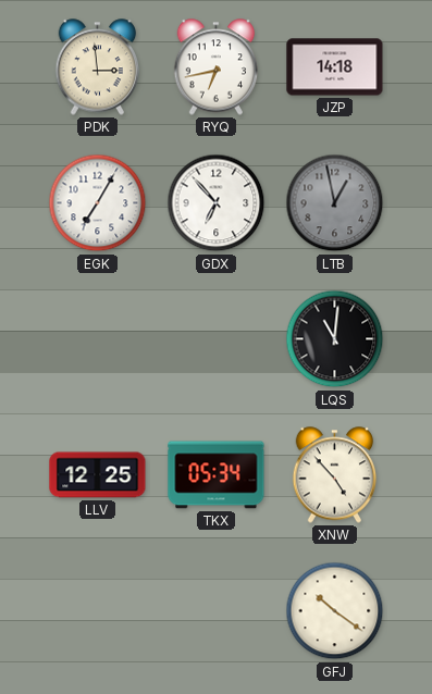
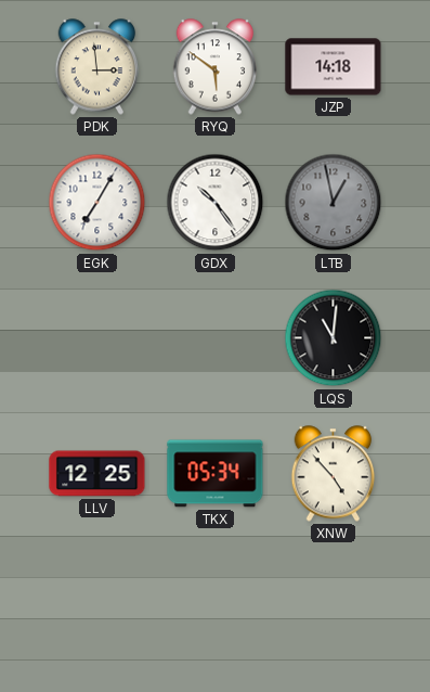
RYQ: 6:43 -> 5:51
GDX: 6:53 -> 10:24
GFJ: 10:21 -> none
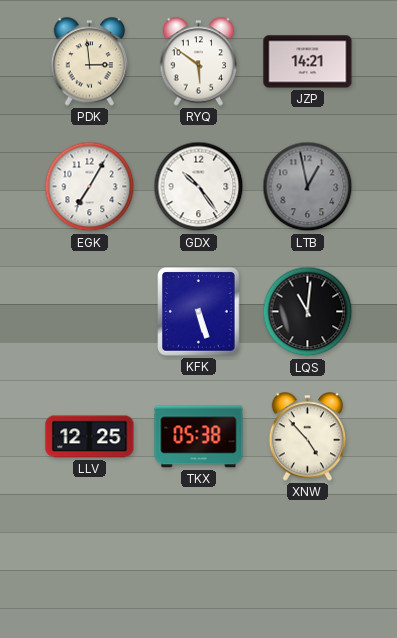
JZP: 14:18 -> 14:21
KFK: none -> 5:27
TKX: 05:34 -> 05:38
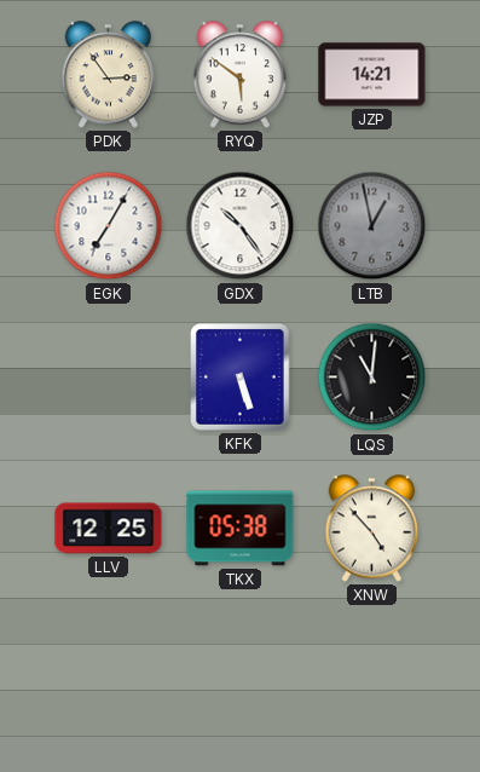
PDK: 2:59 -> 2:54
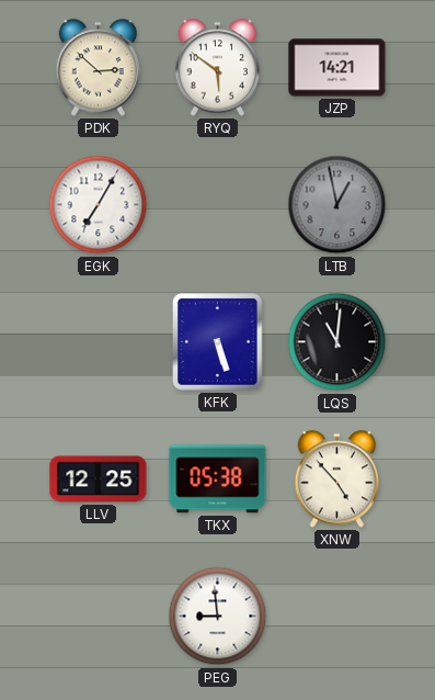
PDK: 2:54 -> 2:52
GDX: 10:24 -> none
PEG: none -> 8:59
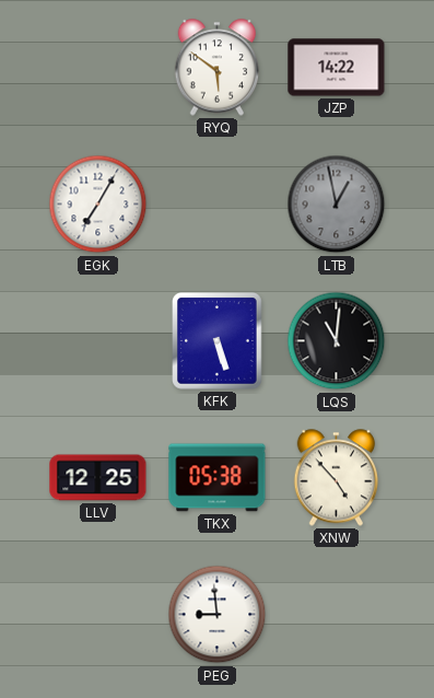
PDK: 2:52 -> none
JZP: 14:21 -> 14:22
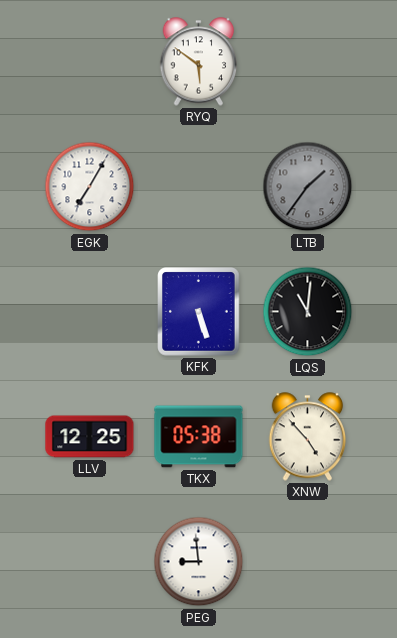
JZP: 14:22 -> none
LTB: 12:58 -> 1:36
